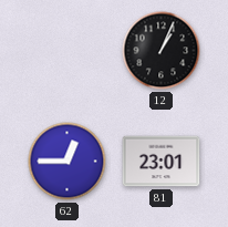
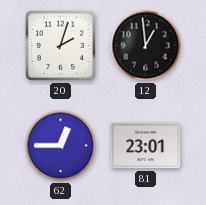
20: none -> 2:03
12: 1:04 -> 12:59
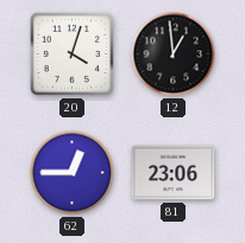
20: 2:03 -> 4:03
81: 23:01 -> 23:06
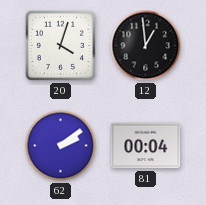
62: 12:45 -> 2:09
81: 23:06 -> 00:04
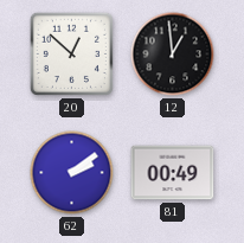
20: 4:03 -> 12:52
81: 00:04 -> 00:49
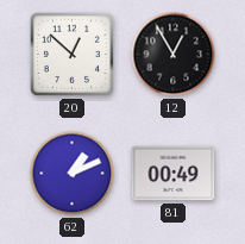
12: 12:59 -> 12:55
62: 2:09 -> 1:11
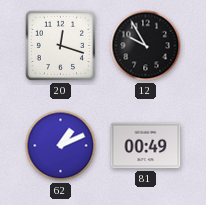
20: 12:52 -> 12:18
12: 12:55 -> 9:55
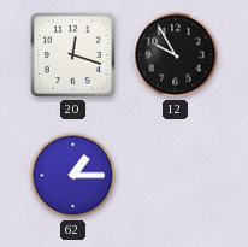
62: 1:11 -> 1:15
81: 00:49 -> none
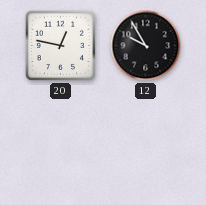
20: 12:18 -> 12:47
62: 1:15 -> none
